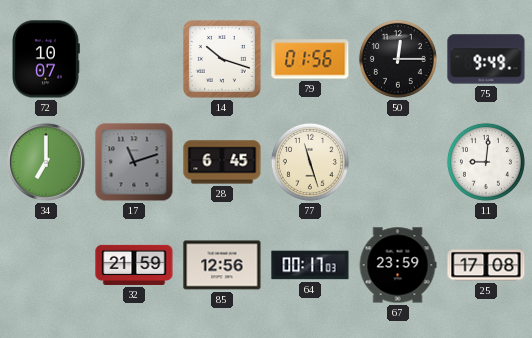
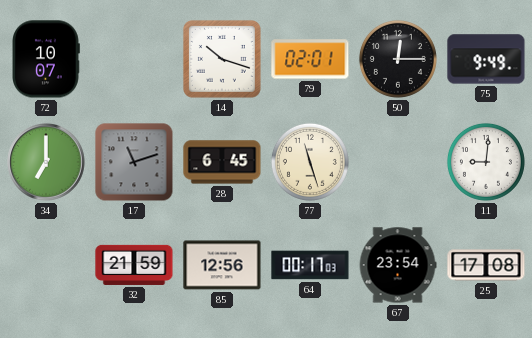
79: 01:56 -> 02:01
67: 23:59 -> 23:54
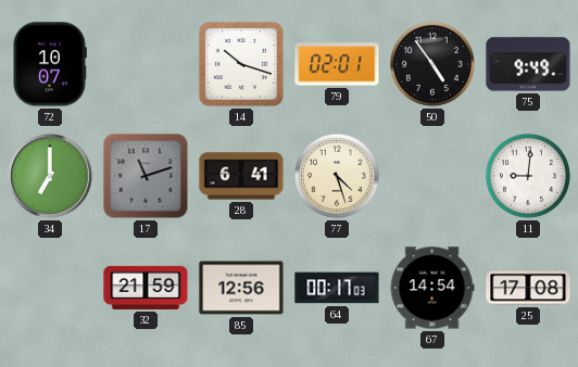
50: 12:15 -> 4:54
28: 6:45 -> 6:41
77: 11:27 -> 4:27
67: 23:54 -> 14:54
